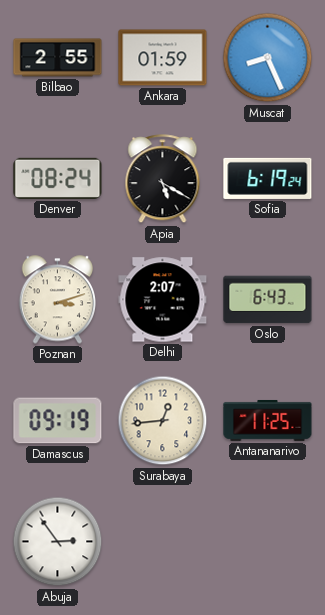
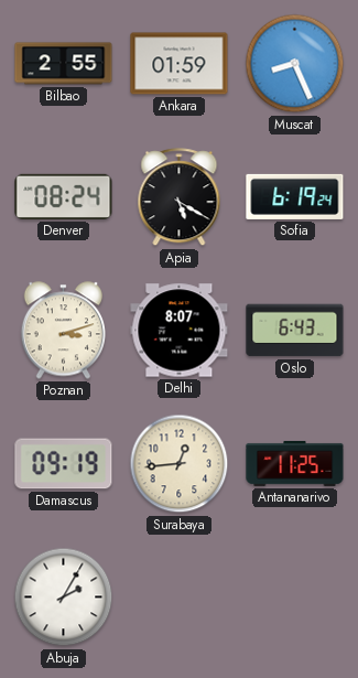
Delhi: 2:07 -> 8:07
Abuja: 2:54 -> 2:05
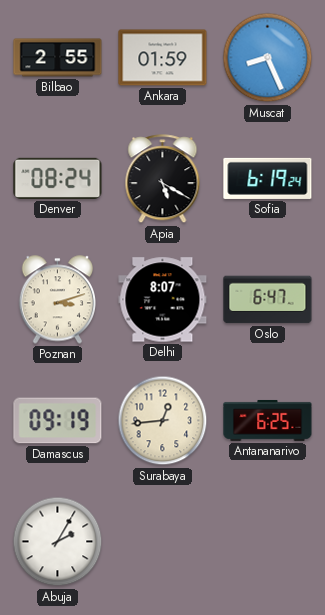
Oslo: 6:43 -> 6:47
Antananarivo: 11:25 -> 6:25
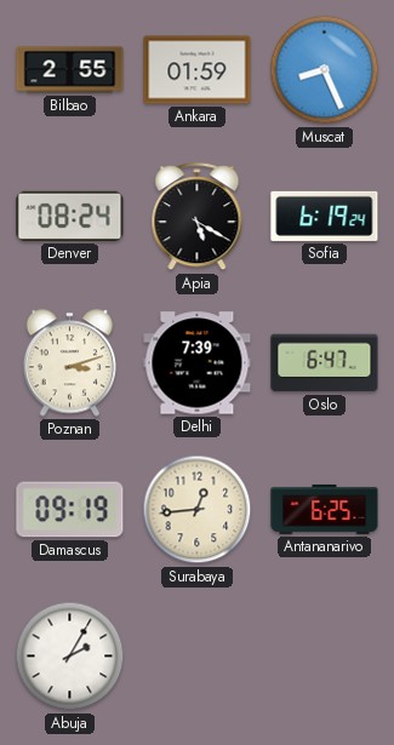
Delhi: 8:07 -> 7:39
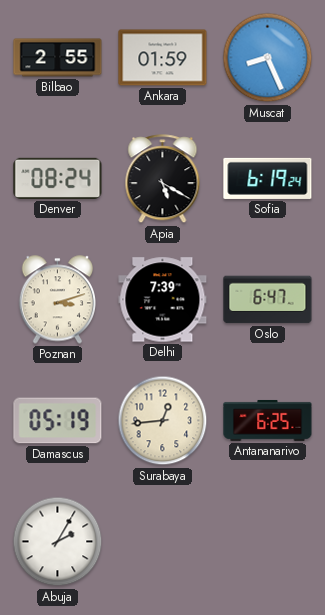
Damascus: 09:19 -> 05:19
